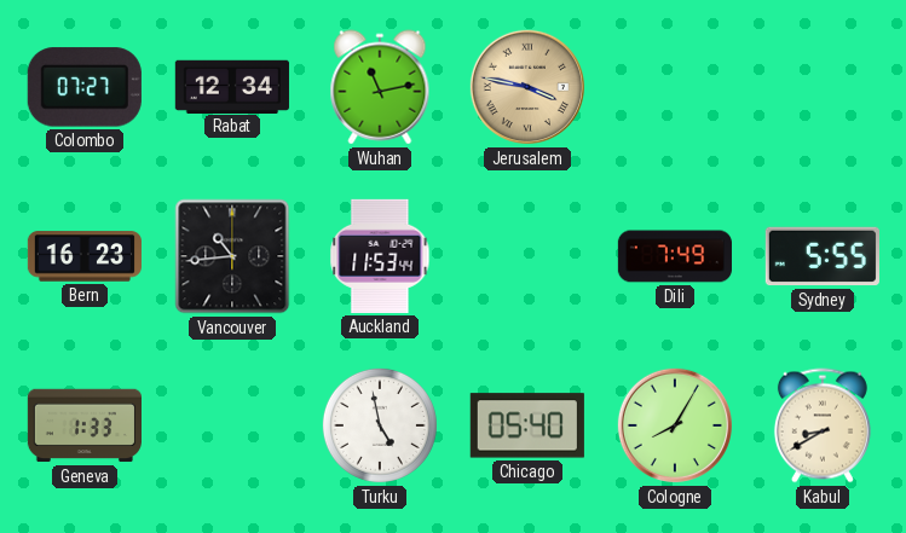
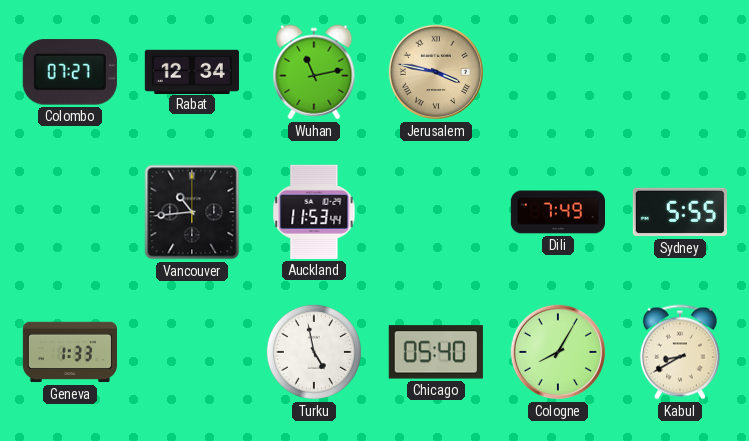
Bern: 16:23 -> none
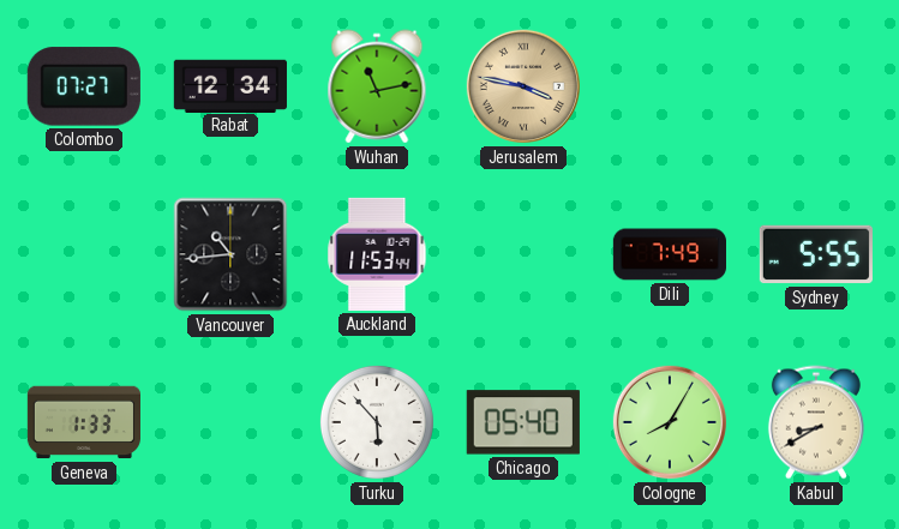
Turku: 4:58 -> 5:53
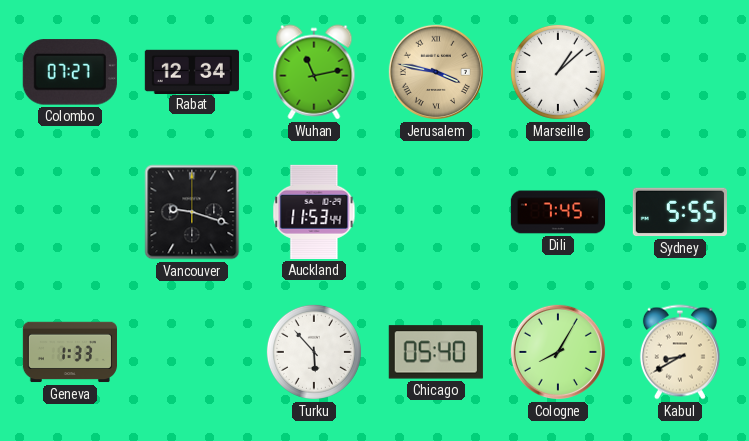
Marseille: none -> 1:08
Vancouver: 10:44 -> 9:18
Dili: 7:49 -> 7:45
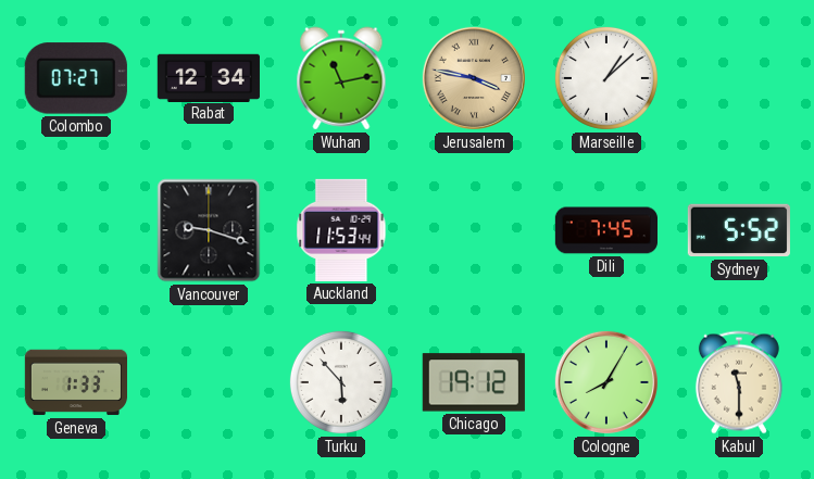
Sydney: 5:55 -> 5:52
Chicago: 05:40 -> 19:12
Kabul: 8:40 -> 11:30
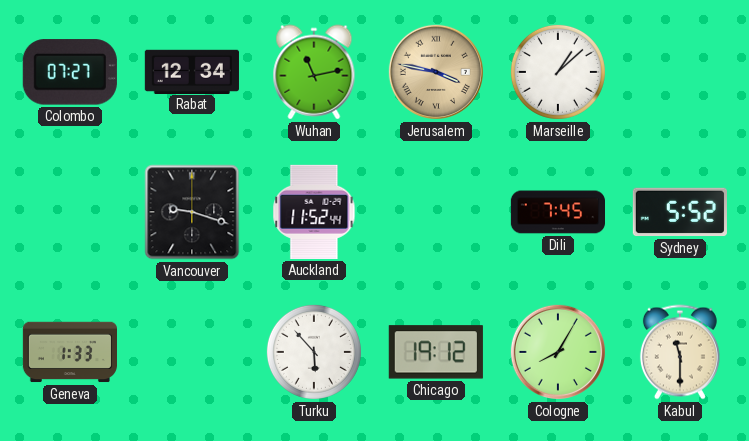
Auckland: 11:53 -> 11:52
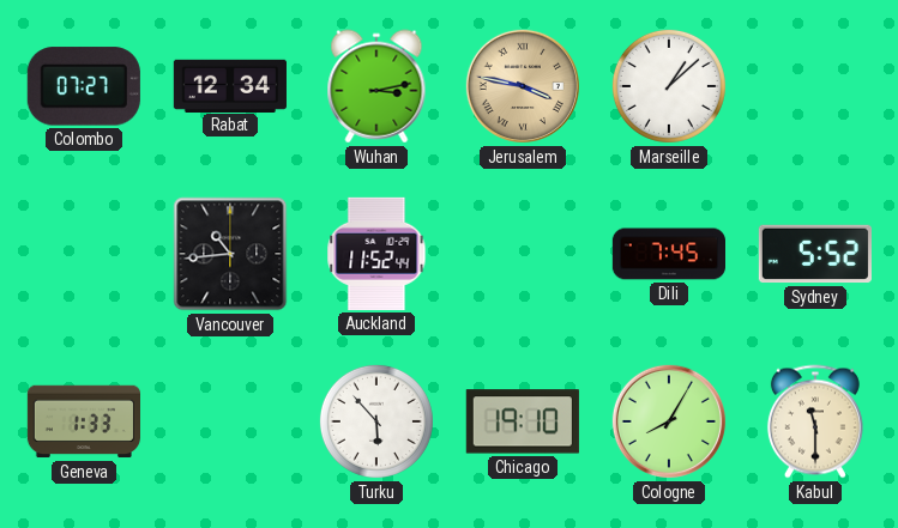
Wuhan: 11:13 -> 3:13
Vancouver: 9:18 -> 10:44
Chicago: 19:12 -> 19:10
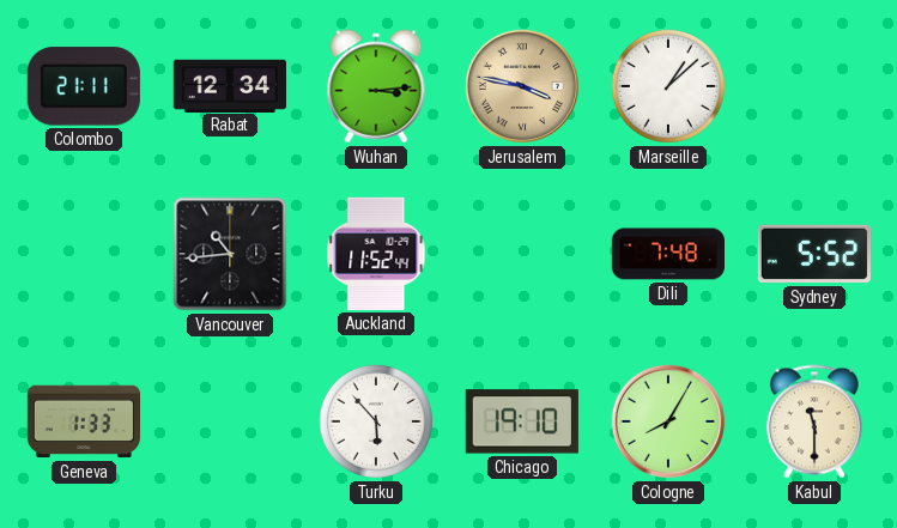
Colombo: 07:27 -> 21:11
Wuhan: 3:13 -> 3:14
Dili: 7:45 -> 7:48
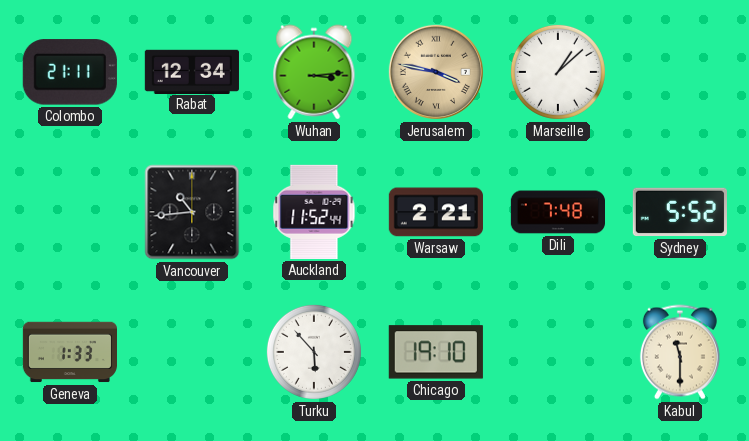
Warsaw: none -> 2:21
Cologne: 8:05 -> none
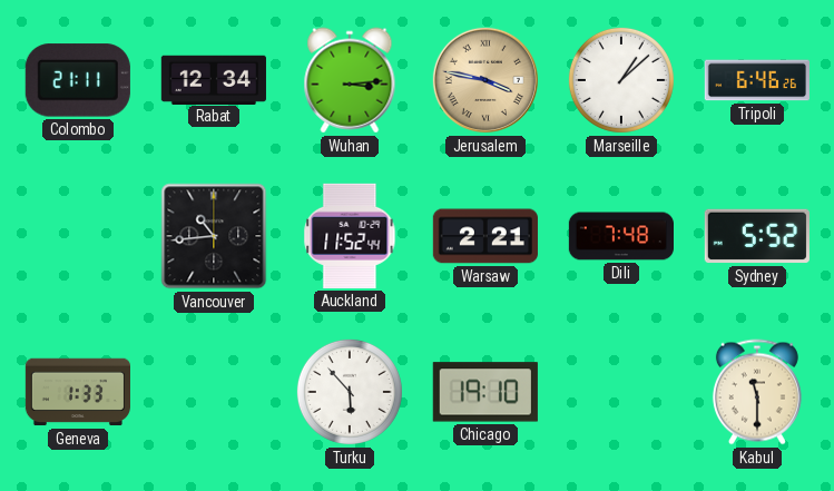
Tripoli: none -> 6:46
